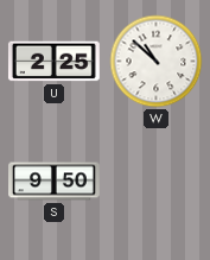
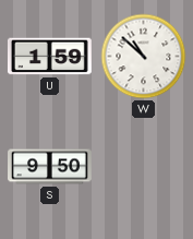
U: 2:25 -> 1:59
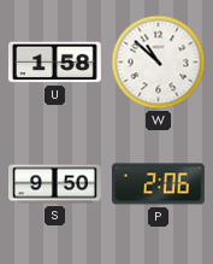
U: 1:59 -> 1:58
P: none -> 2:06
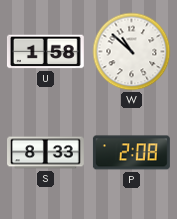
S: 9:50 -> 8:33
P: 2:06 -> 2:08
